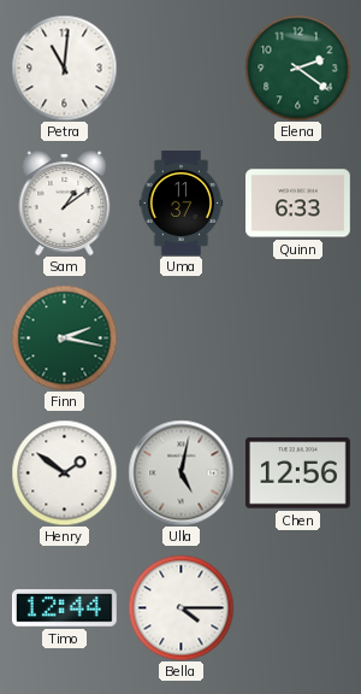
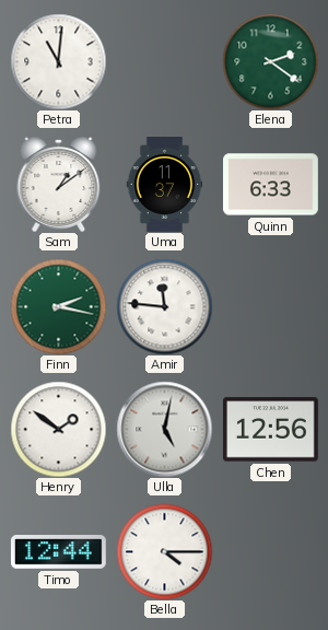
Amir: none -> 11:46
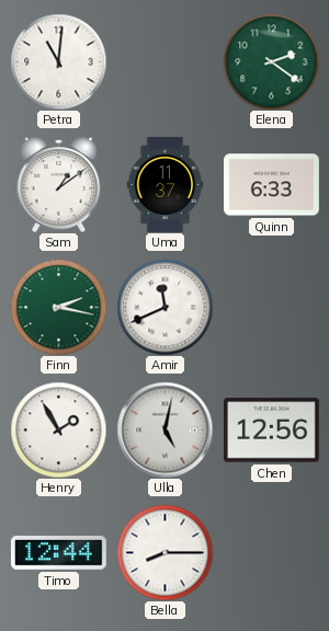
Amir: 11:46 -> 11:41
Henry: 1:51 -> 1:55
Bella: 4:15 -> 8:15
